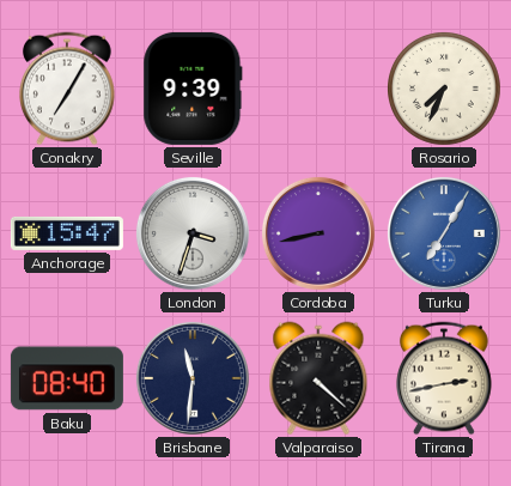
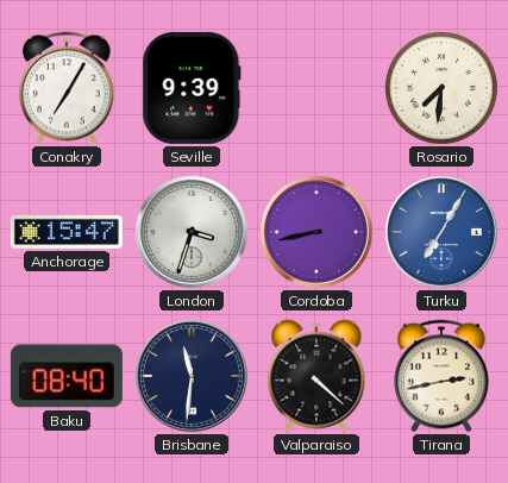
Rosario: 7:34 -> 7:31
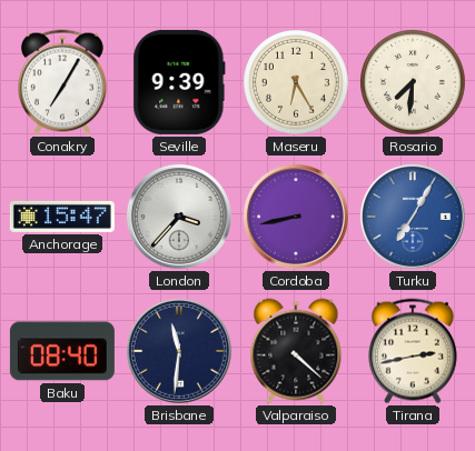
Maseru: none -> 6:25
London: 3:33 -> 3:37
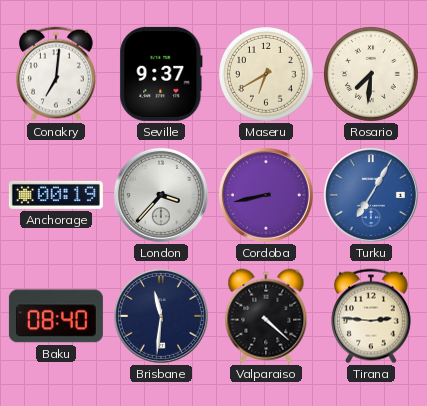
Conakry: 7:05 -> 7:01
Seville: 9:39 -> 9:37
Maseru: 6:25 -> 6:40
Anchorage: 15:47 -> 00:19
Tirana: 2:43 -> 2:46
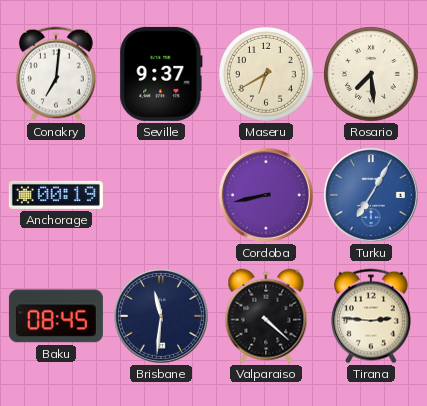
Rosario: 7:31 -> 7:29
London: 3:37 -> none
Baku: 08:40 -> 08:45
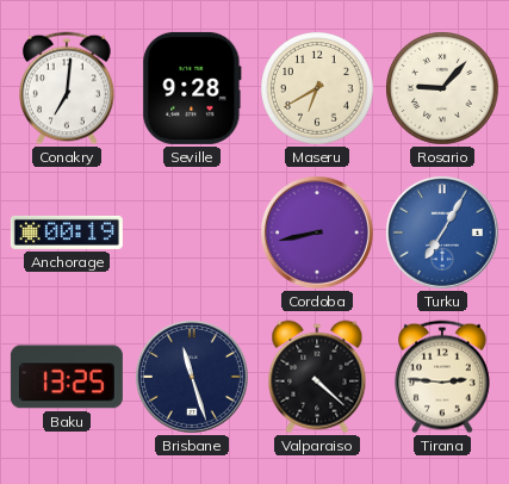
Seville: 9:37 -> 9:28
Rosario: 7:29 -> 9:07
Baku: 08:45 -> 13:25
Brisbane: 11:31 -> 11:27
